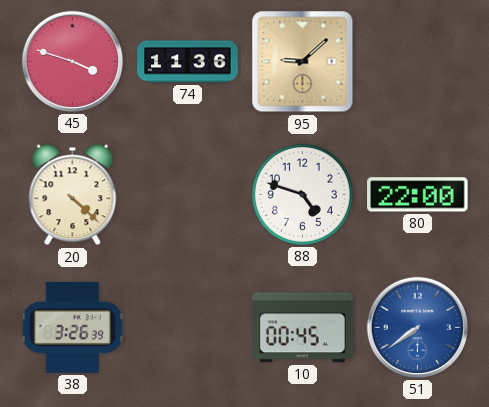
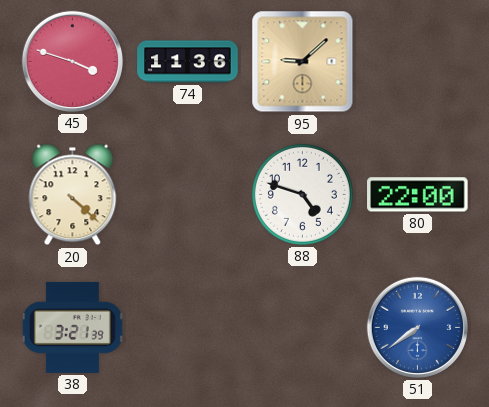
38: 3:26 -> 3:21
10: 00:45 -> none
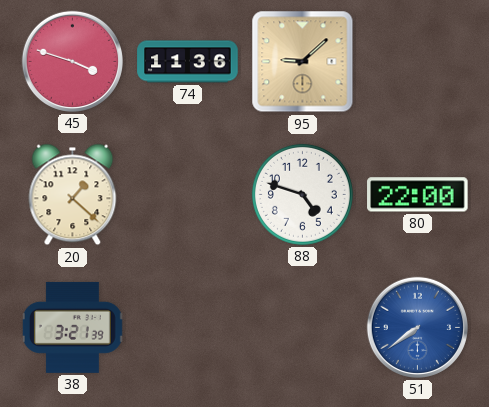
20: 4:22 -> 1:22
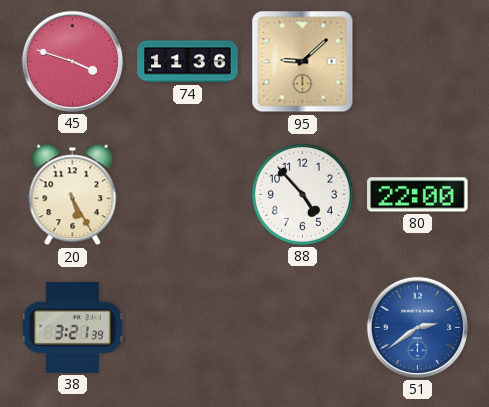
20: 1:22 -> 5:25
88: 4:48 -> 4:53
51: 7:39 -> 2:39
